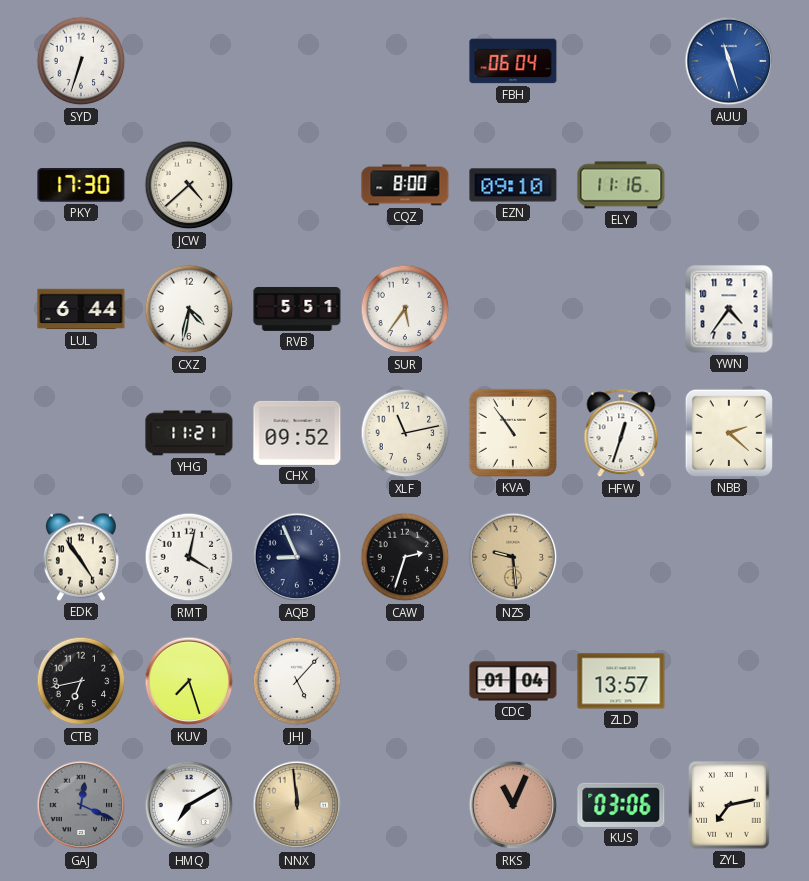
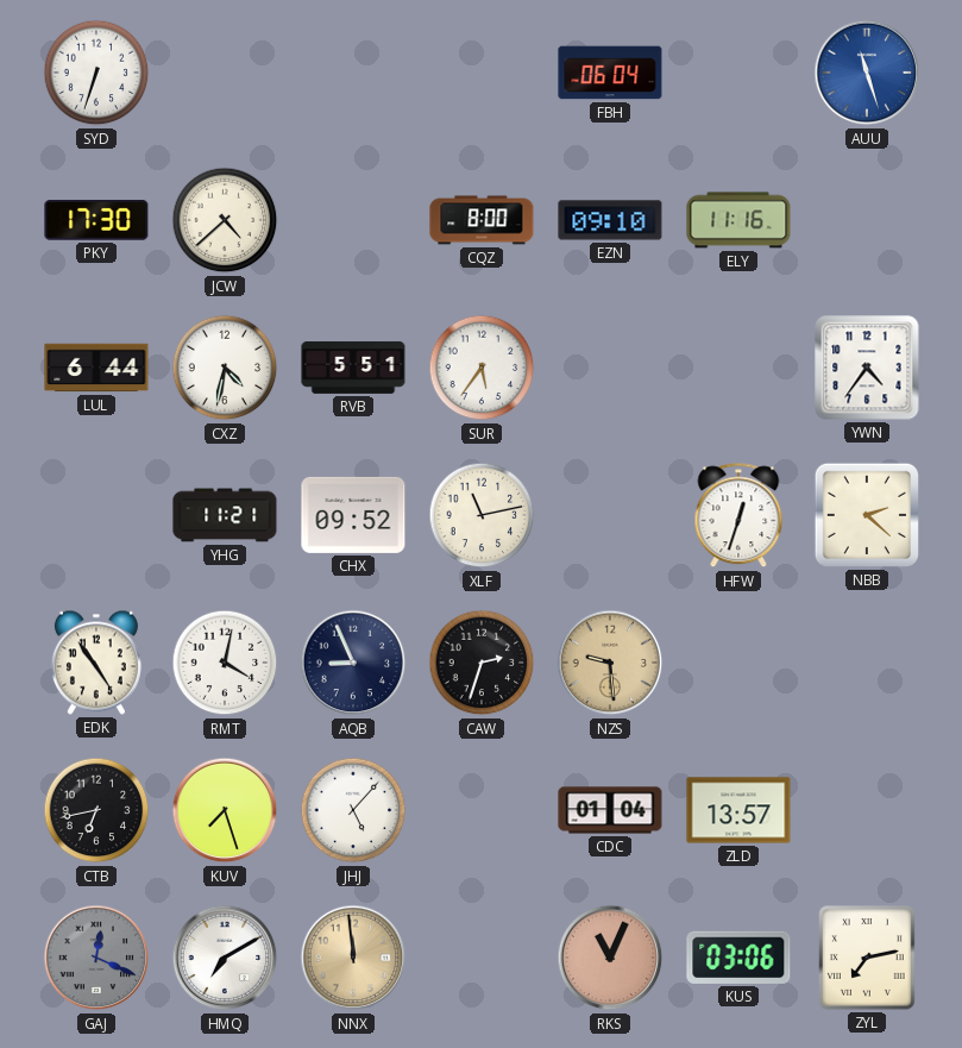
KVA: 10:54 -> none
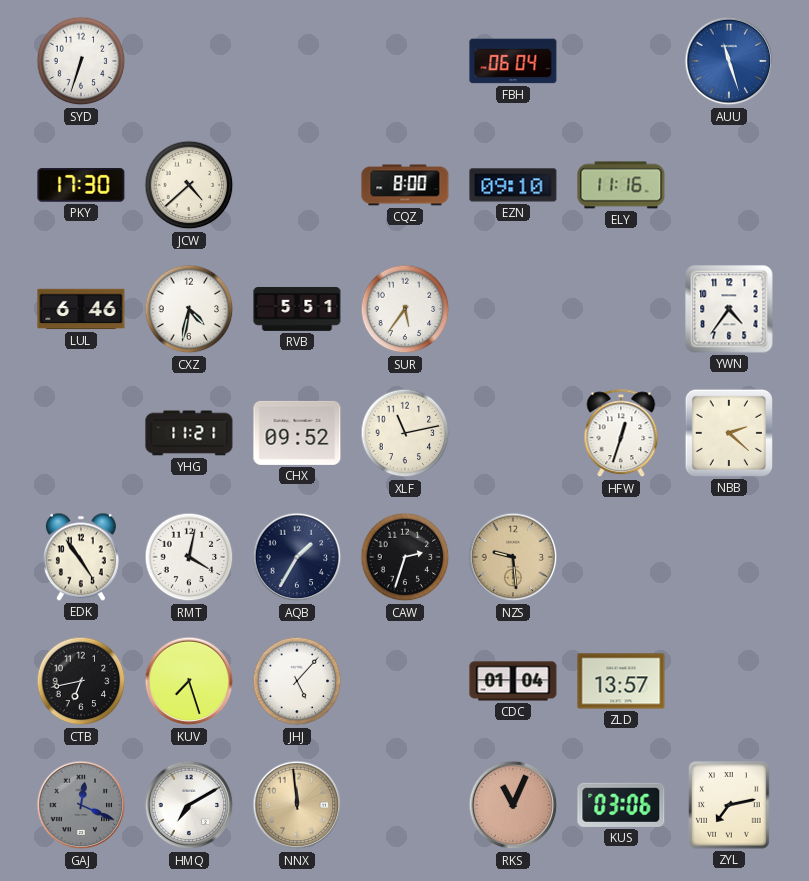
LUL: 6:44 -> 6:46
AQB: 8:56 -> 1:35
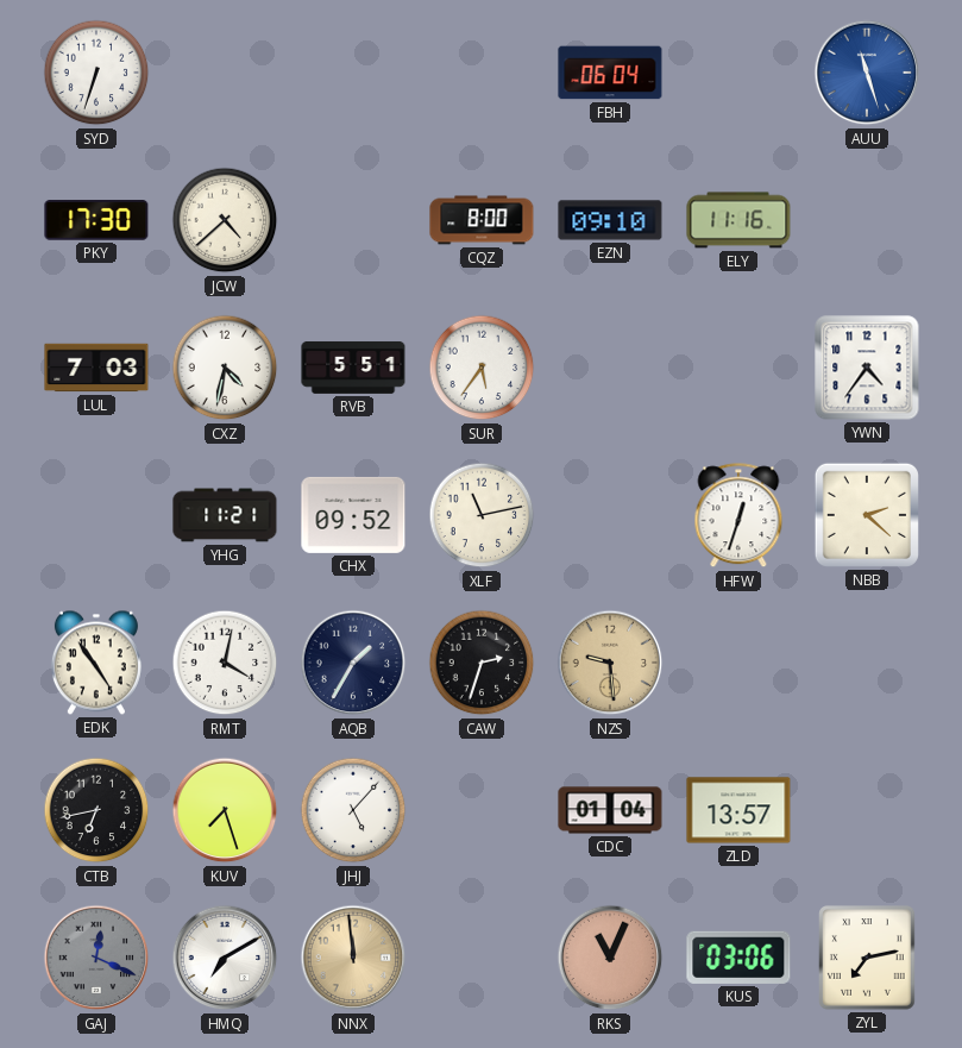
LUL: 6:46 -> 7:03
